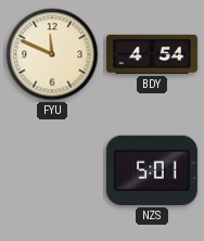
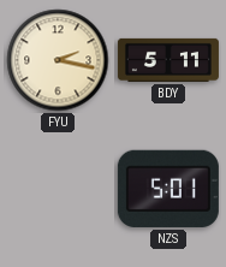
FYU: 11:49 -> 2:17
BDY: 4:54 -> 5:11
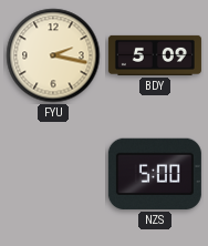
BDY: 5:11 -> 5:09
NZS: 5:01 -> 5:00
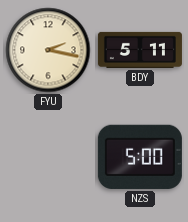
BDY: 5:09 -> 5:11
